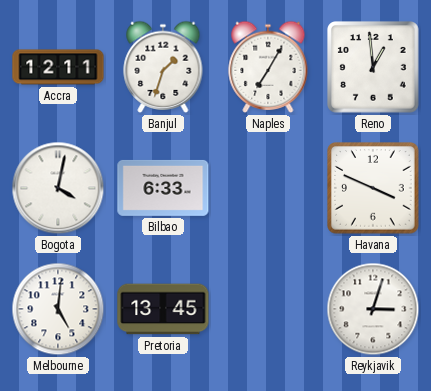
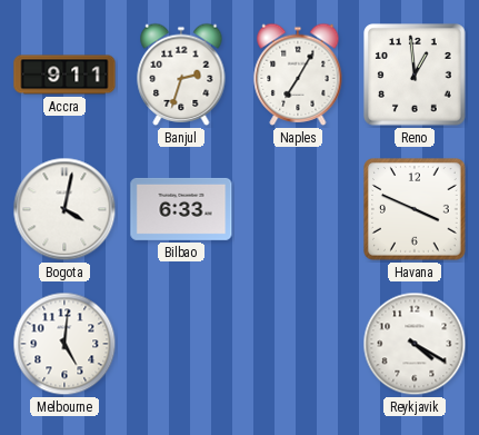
Accra: 12:11 -> 9:11
Banjul: 1:33 -> 2:33
Pretoria: 13:45 -> none
Reykjavik: 3:03 -> 4:20
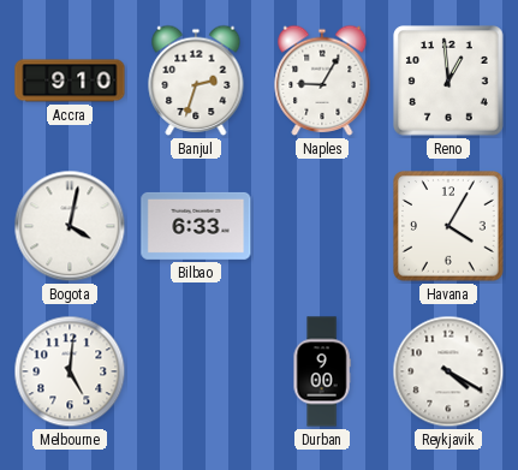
Accra: 9:11 -> 9:10
Naples: 7:05 -> 9:05
Havana: 3:49 -> 4:05
Durban: none -> 9:00
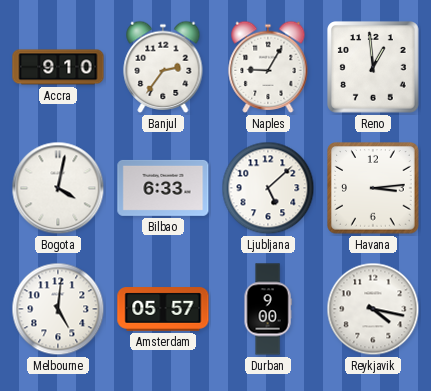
Banjul: 2:33 -> 2:36
Ljubljana: none -> 5:08
Havana: 4:05 -> 3:14
Amsterdam: none -> 05:57
Reykjavik: 4:20 -> 4:17
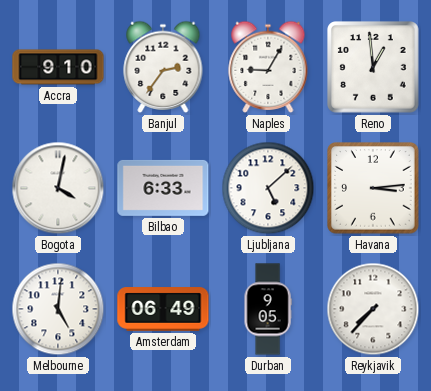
Amsterdam: 05:57 -> 06:49
Durban: 9:00 -> 9:05
Reykjavik: 4:17 -> 7:37
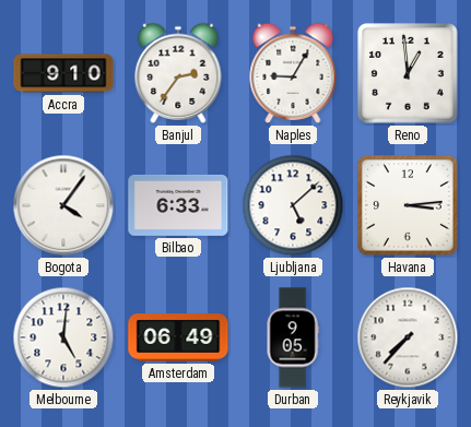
Bogota: 4:02 -> 4:06
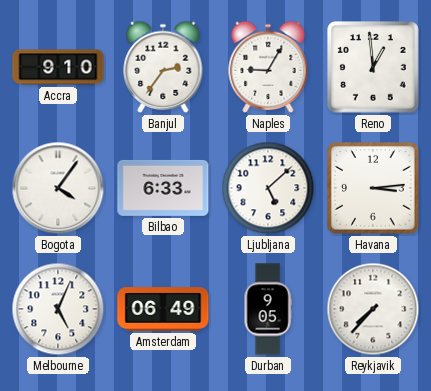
Melbourne: 5:01 -> 5:04
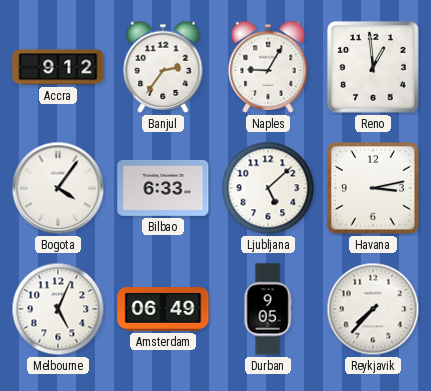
Accra: 9:10 -> 9:12
Havana: 3:14 -> 3:13
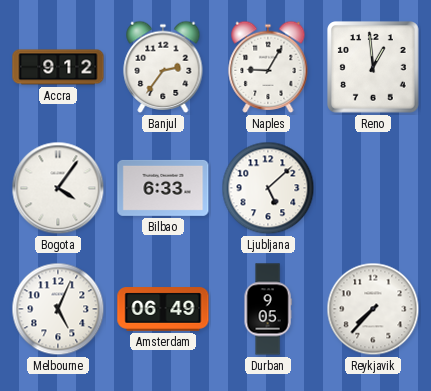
Havana: 3:13 -> none
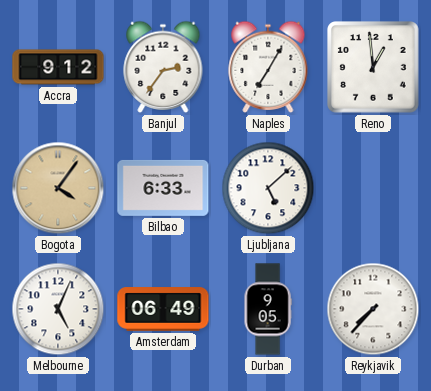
Naples: 9:05 -> 7:05
Bogota dial: white -> champagne
